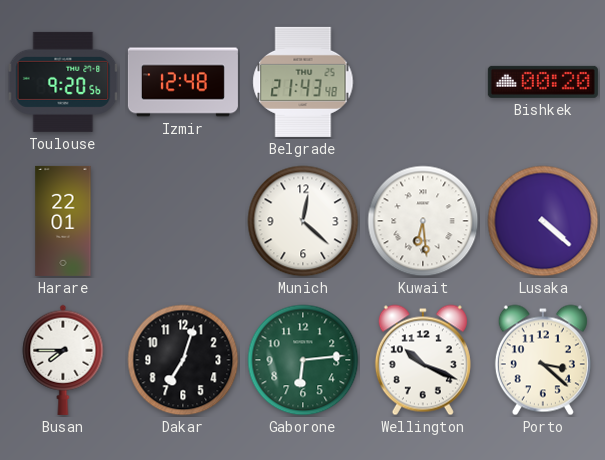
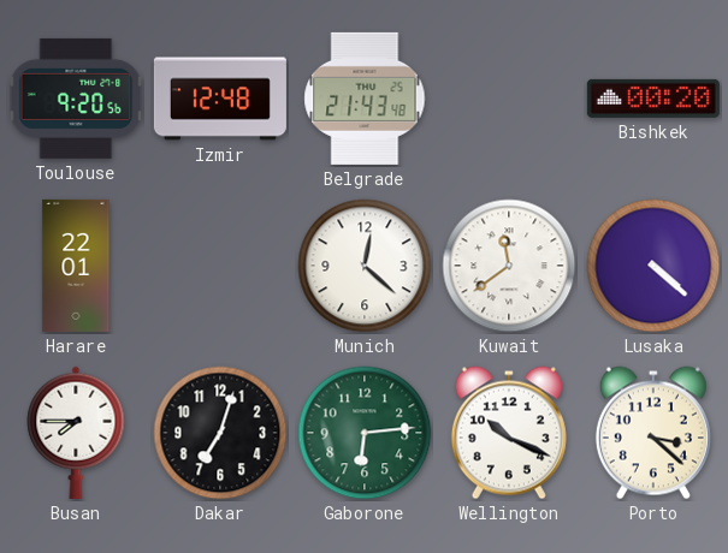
Kuwait: 6:29 -> 11:39
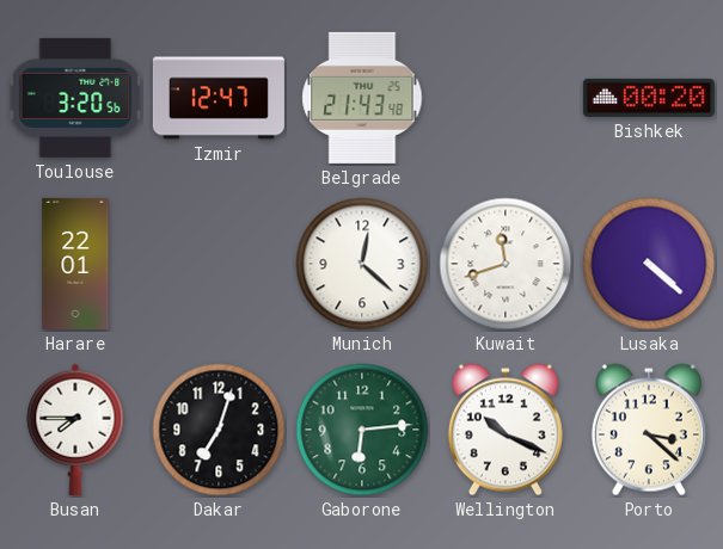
Toulouse: 9:20 -> 3:20
Izmir: 12:48 -> 12:47
Kuwait: 11:39 -> 11:42
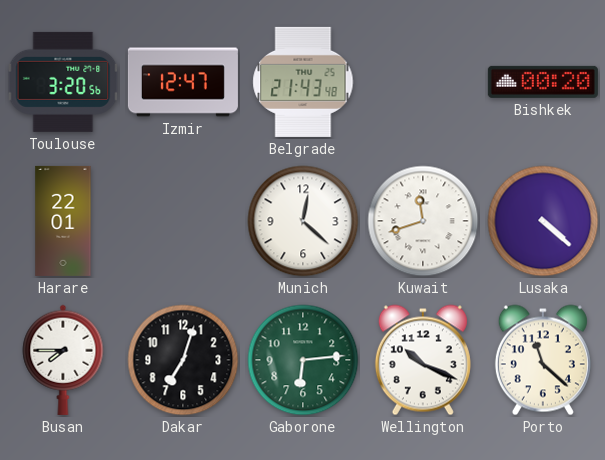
Porto: 3:22 -> 11:22
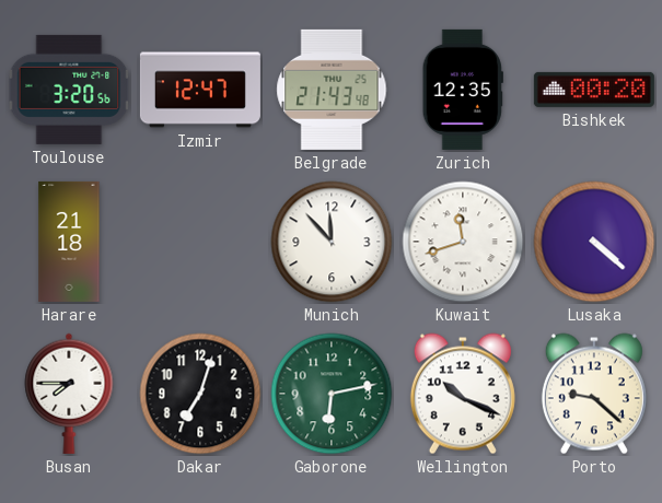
Zurich: none -> 12:35
Harare: 22:01 -> 21:18
Munich: 12:22 -> 11:53
Gaborone: 6:14 -> 6:13
Porto: 11:22 -> 9:22
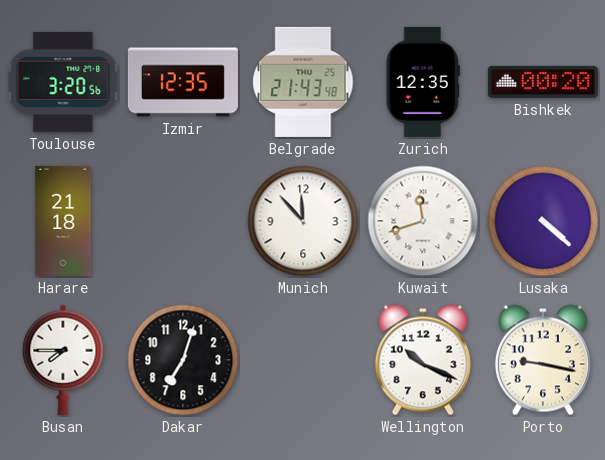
Izmir: 12:47 -> 12:35
Gaborone: 6:13 -> none
Porto: 9:22 -> 9:17
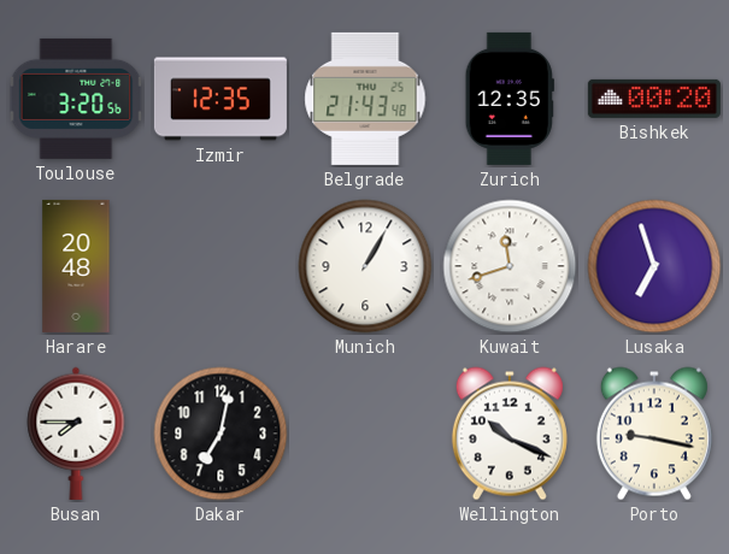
Harare: 21:18 -> 20:48
Munich: 11:53 -> 1:05
Lusaka: 4:22 -> 6:57
Dakar: 7:03 -> 7:02
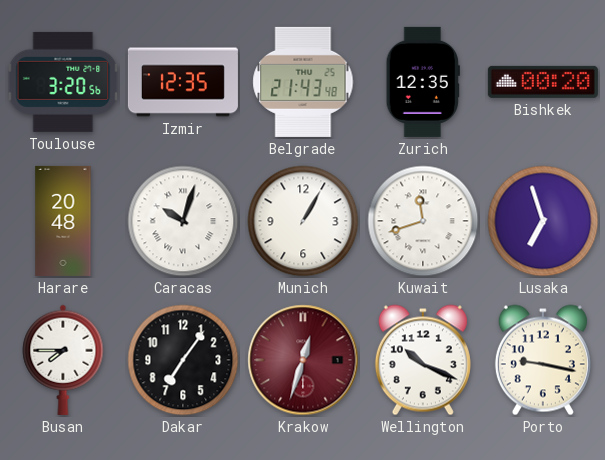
Caracas: none -> 10:03
Dakar: 7:02 -> 7:06
Krakow: none -> 12:33
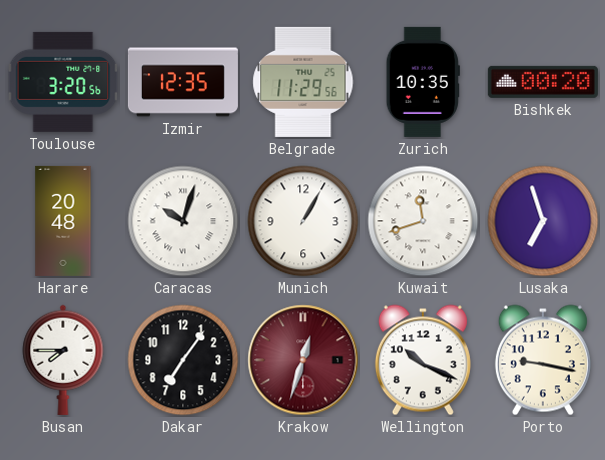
Belgrade: 21:43 -> 11:29
Zurich: 12:35 -> 10:35
